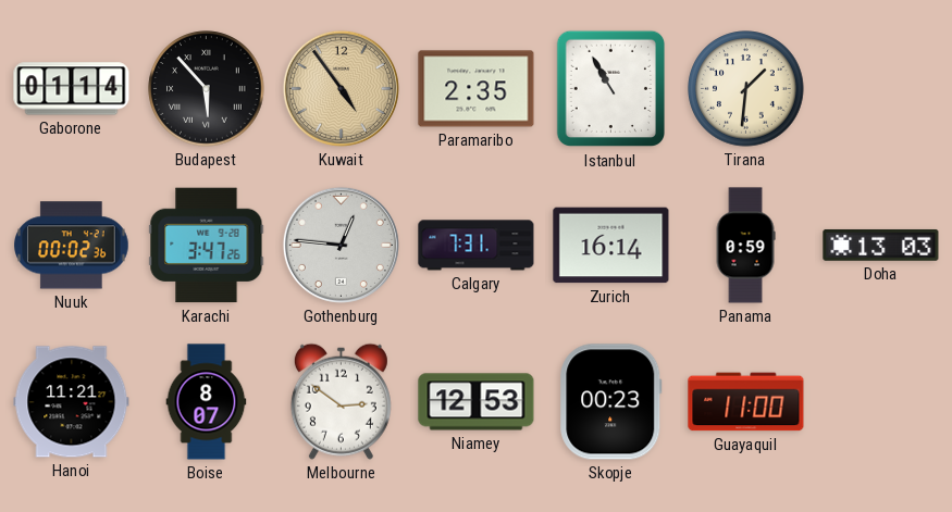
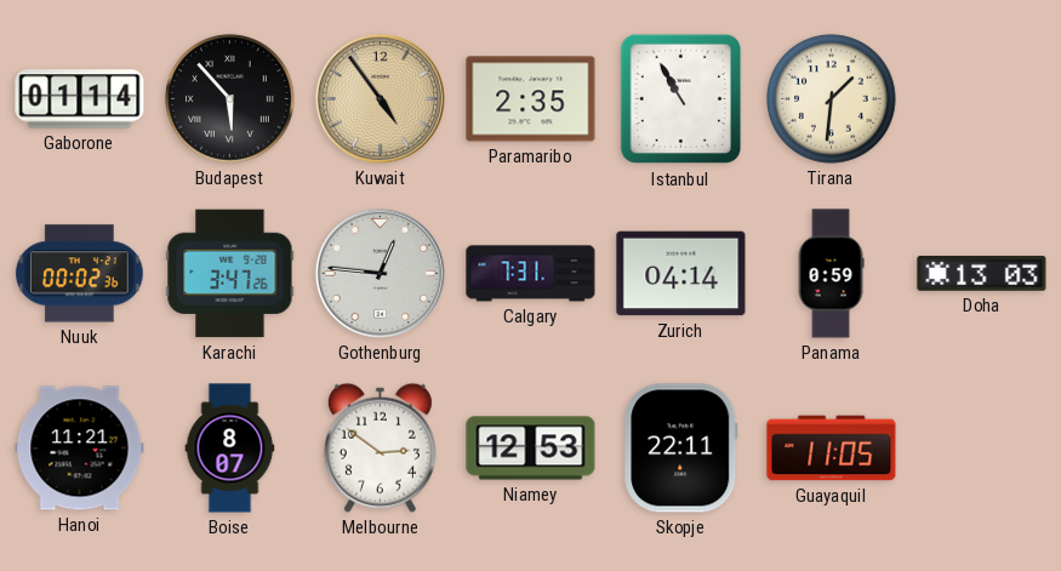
Zurich: 16:14 -> 04:14
Skopje: 00:23 -> 22:11
Guayaquil: 11:00 -> 11:05
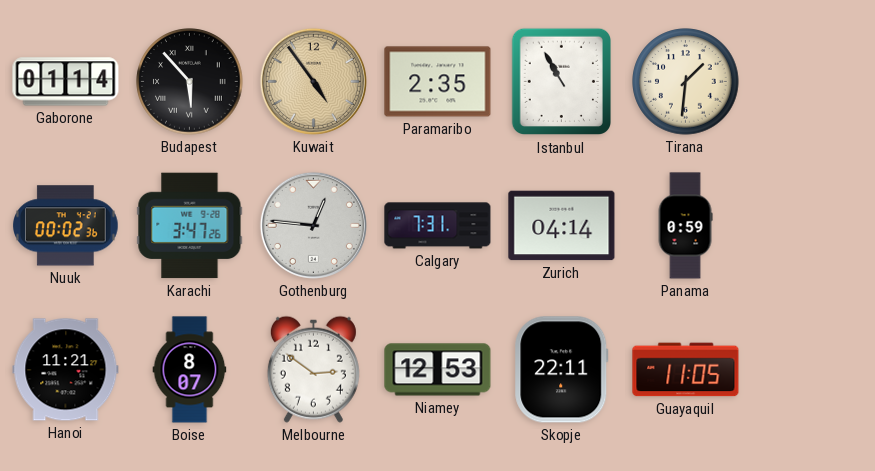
Doha: 13:03 -> none
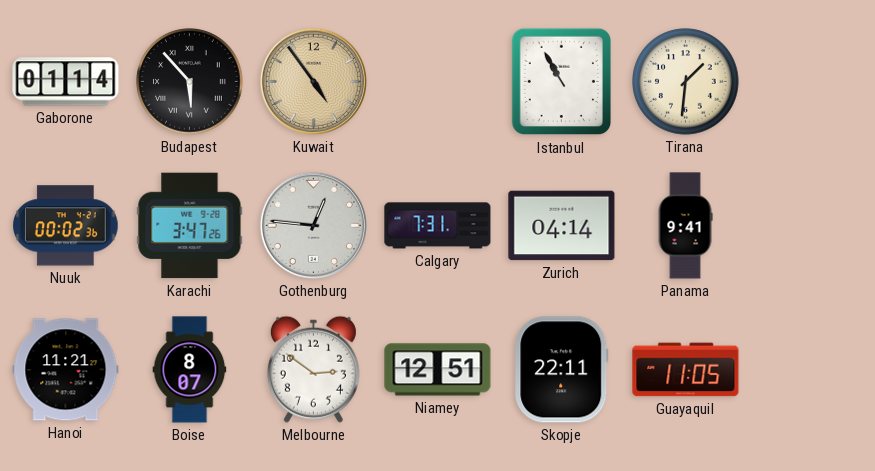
Paramaribo: 2:35 -> none
Panama: 0:59 -> 9:41
Niamey: 12:53 -> 12:51
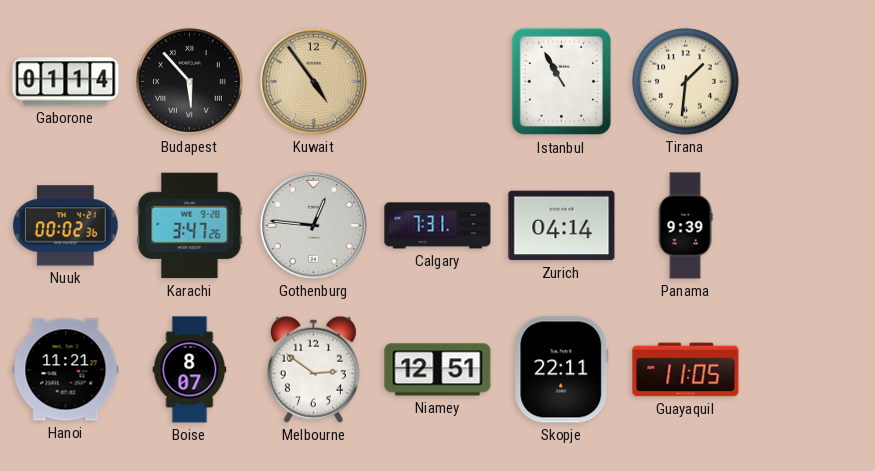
Panama: 9:41 -> 9:39
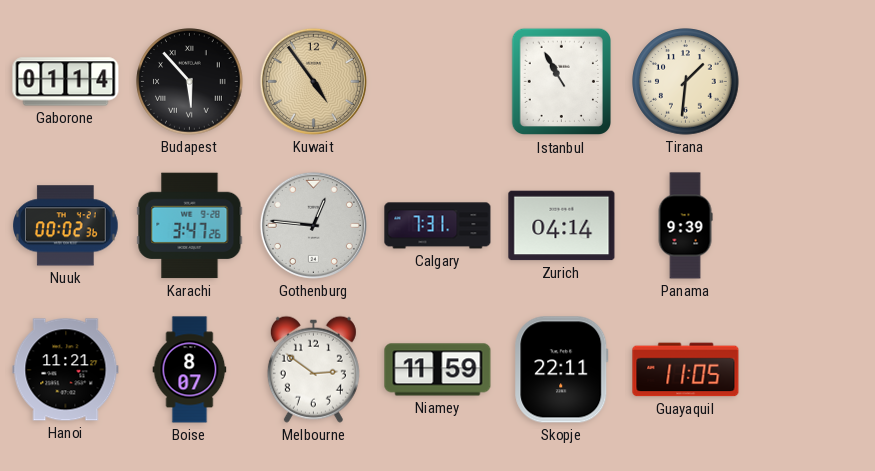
Niamey: 12:51 -> 11:59
